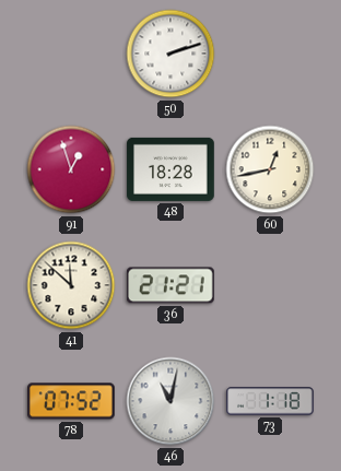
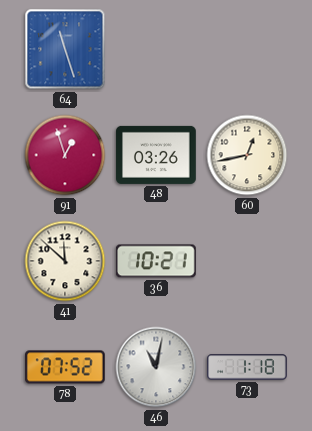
64: none -> 11:27
50: 2:12 -> none
48: 18:28 -> 03:26
36: 21:21 -> 10:21
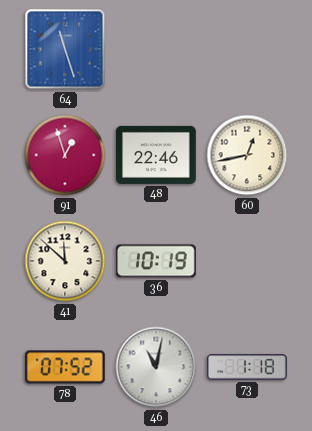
48: 03:26 -> 22:46
36: 10:21 -> 10:19
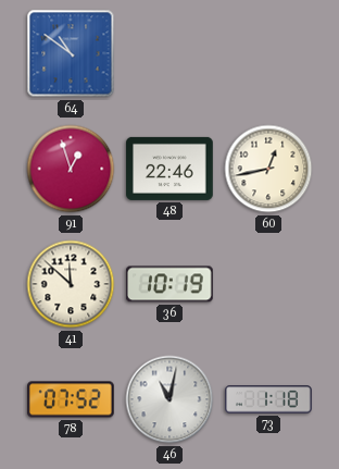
64: 11:27 -> 10:51
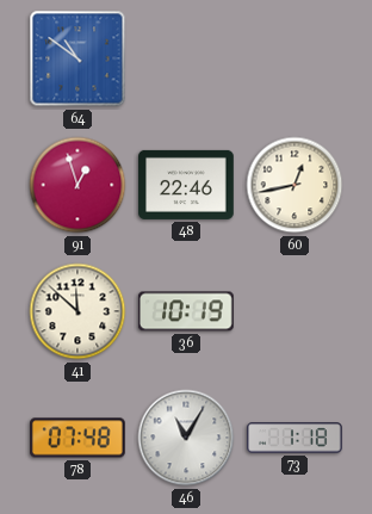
78: 07:52 -> 07:48
46: 11:02 -> 11:05
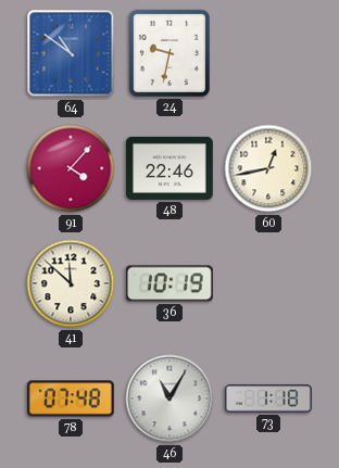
24: none -> 9:32
91: 12:57 -> 4:07
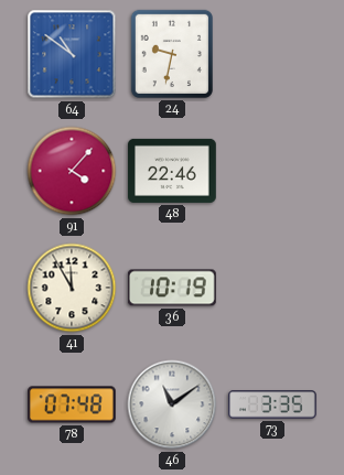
60: 12:43 -> none
41: 11:52 -> 11:55
46: 11:05 -> 11:09
73: 1:18 -> 3:35
